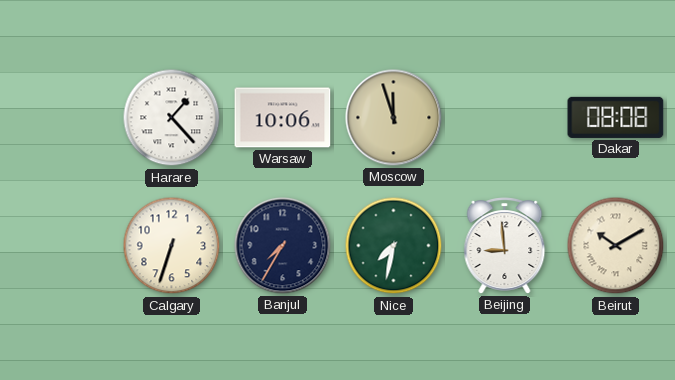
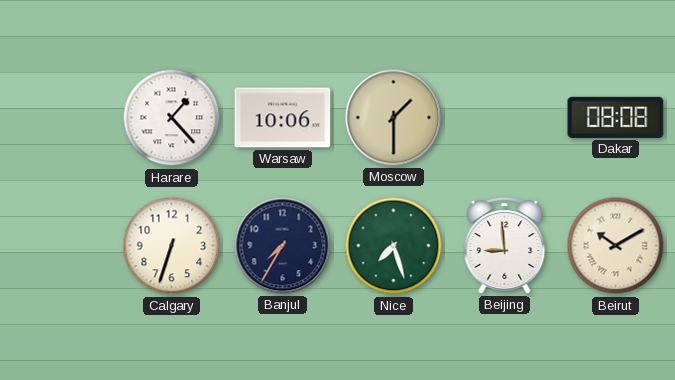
Moscow: 11:57 -> 1:30
Nice: 7:32 -> 7:27
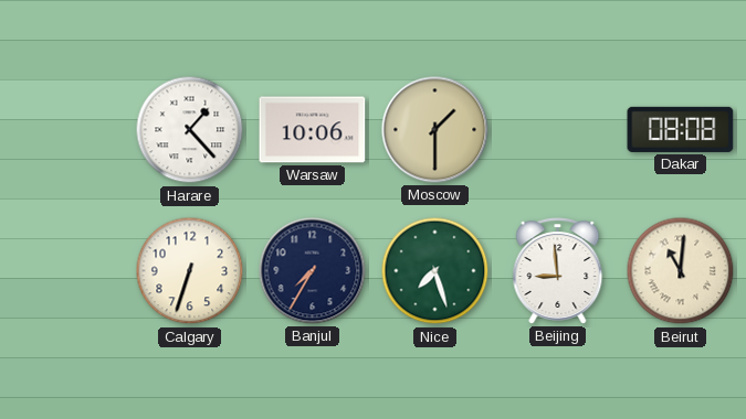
Beirut: 10:10 -> 11:01
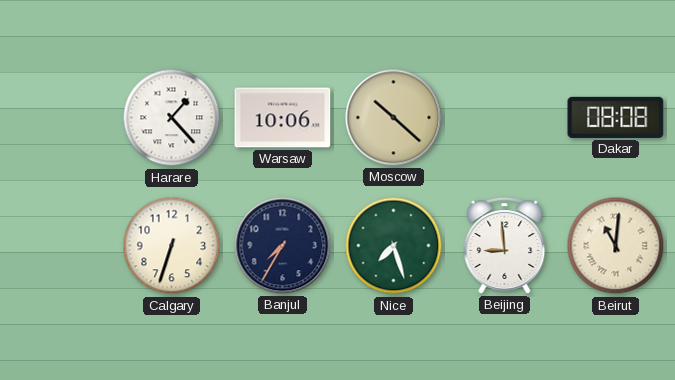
Moscow: 1:30 -> 10:22
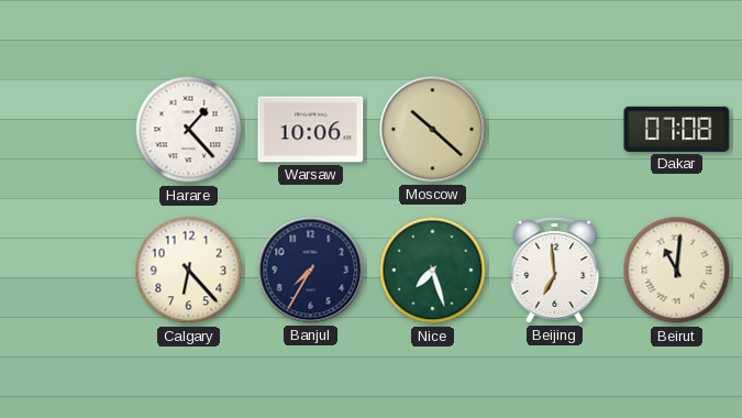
Dakar: 08:08 -> 07:08
Calgary: 6:33 -> 6:23
Beijing: 8:59 -> 6:59
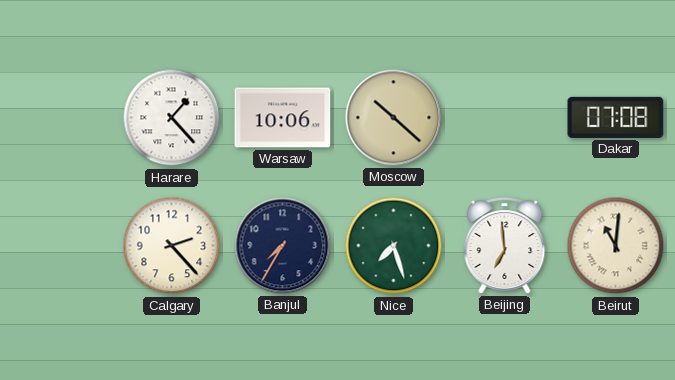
Calgary: 6:23 -> 2:23
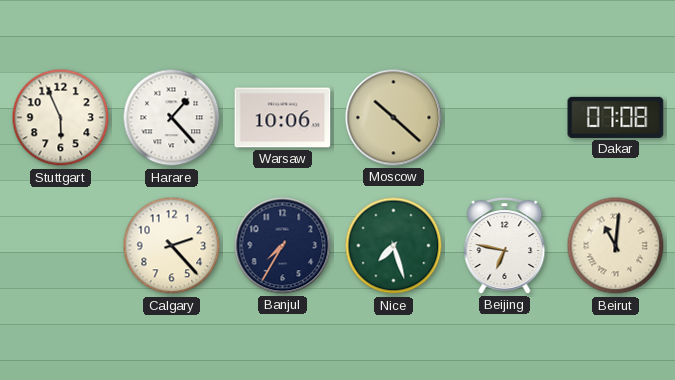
Stuttgart: none -> 5:56
Beijing: 6:59 -> 6:47
